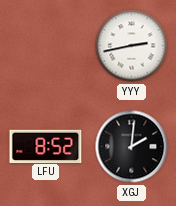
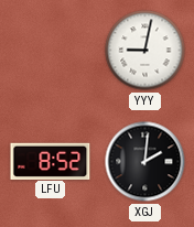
YYY: 2:43 -> 9:02
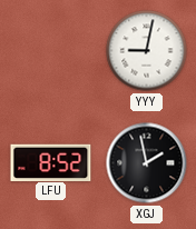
XGJ: 2:01 -> 1:58
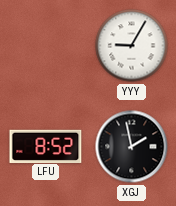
YYY: 9:02 -> 9:05
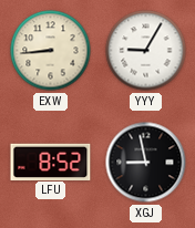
EXW: none -> 8:44
XGJ: 1:58 -> 8:58
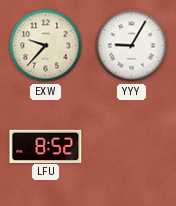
EXW: 8:44 -> 9:37
XGJ: 8:58 -> none
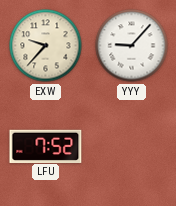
YYY: 9:05 -> 9:07
LFU: 8:52 -> 7:52
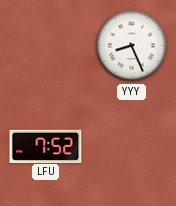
EXW: 9:37 -> none
YYY: 9:07 -> 8:26
